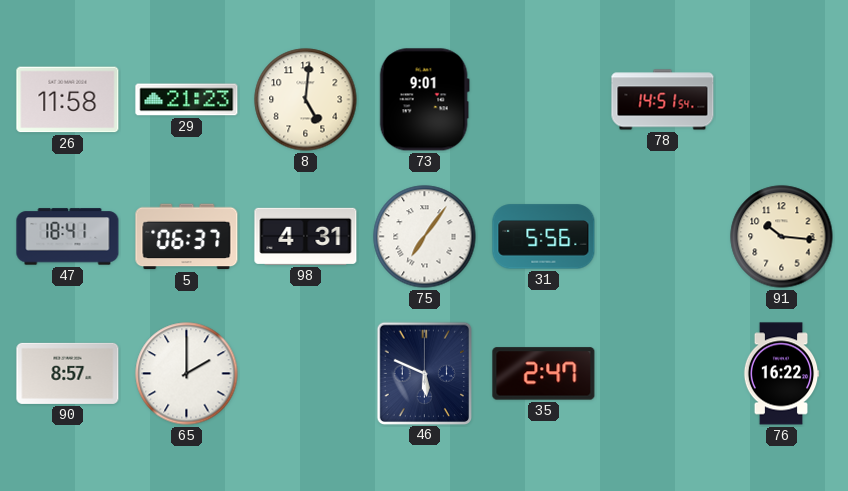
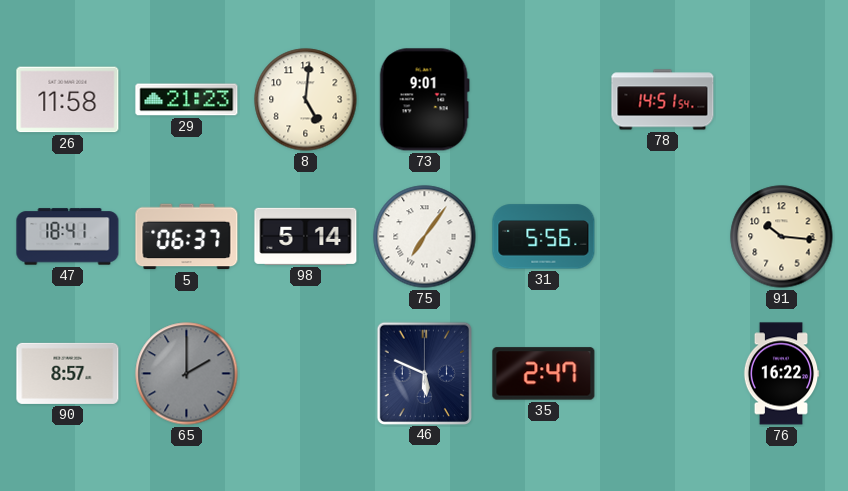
98: 4:31 -> 5:14
65 dial: white -> grey
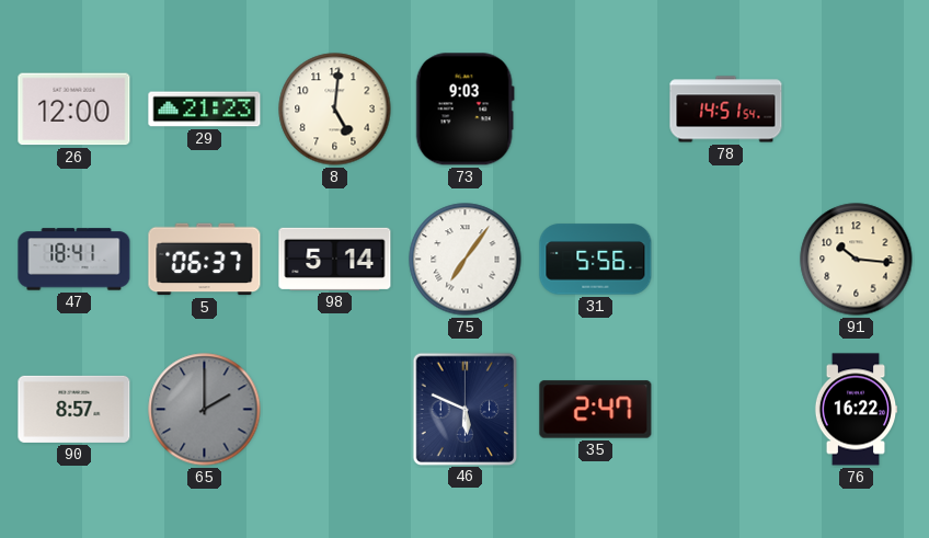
26: 11:58 -> 12:00
73: 9:01 -> 9:03
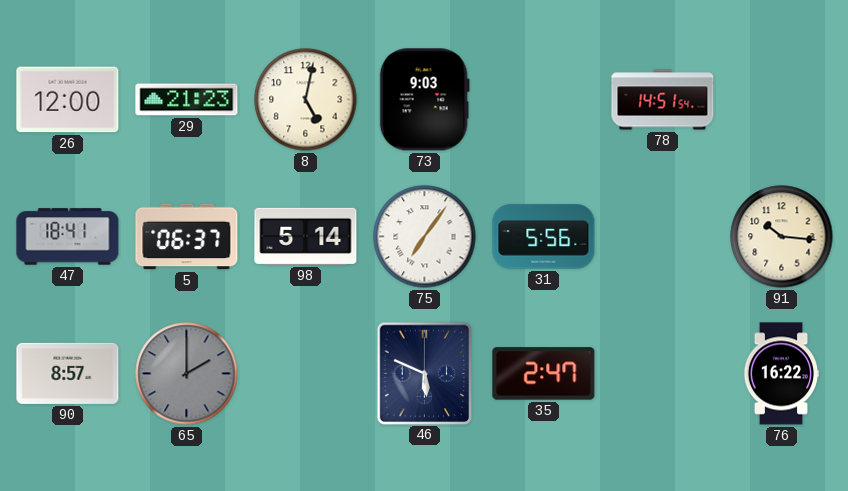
8: 5:01 -> 5:02
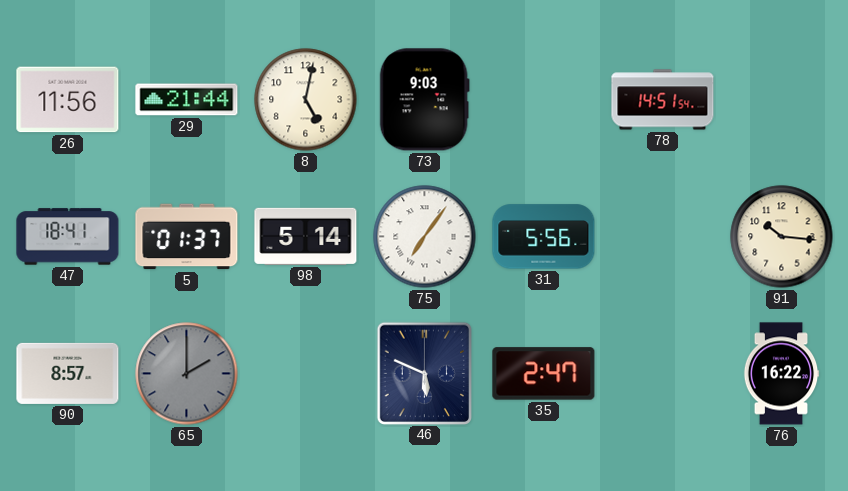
26: 12:00 -> 11:56
29: 21:23 -> 21:44
5: 06:37 -> 01:37
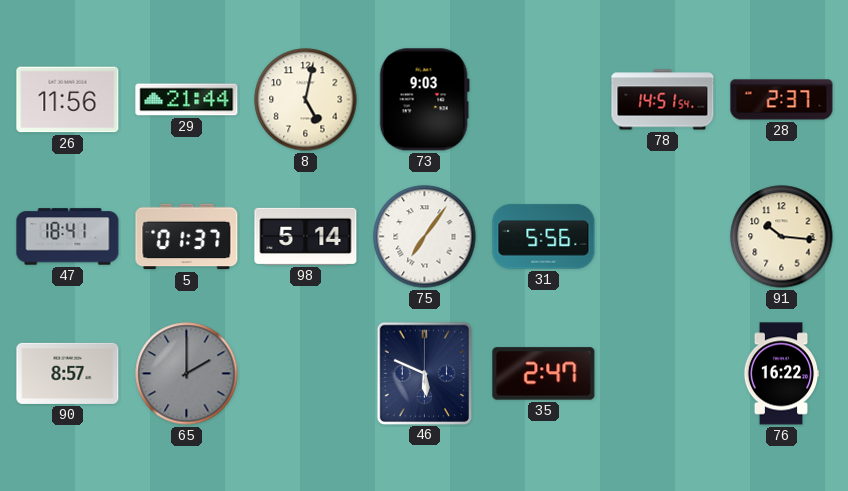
28: none -> 2:37
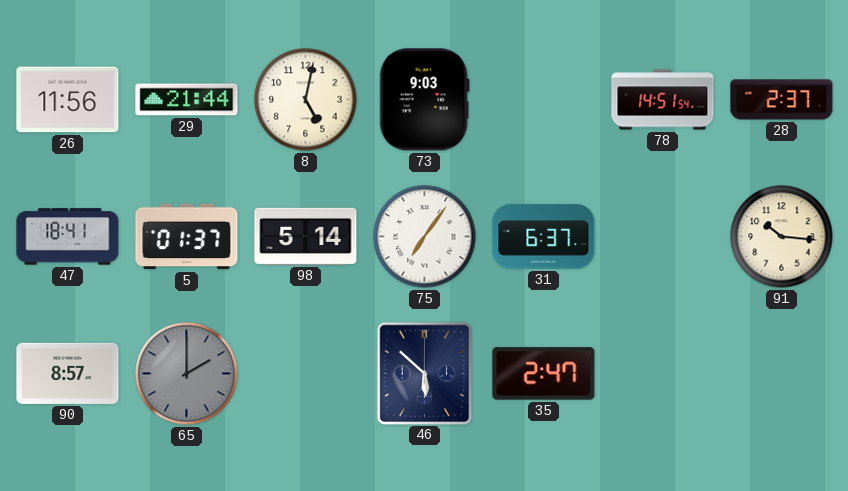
31: 5:56 -> 6:37
46: 5:49 -> 5:52
76: 16:22 -> none
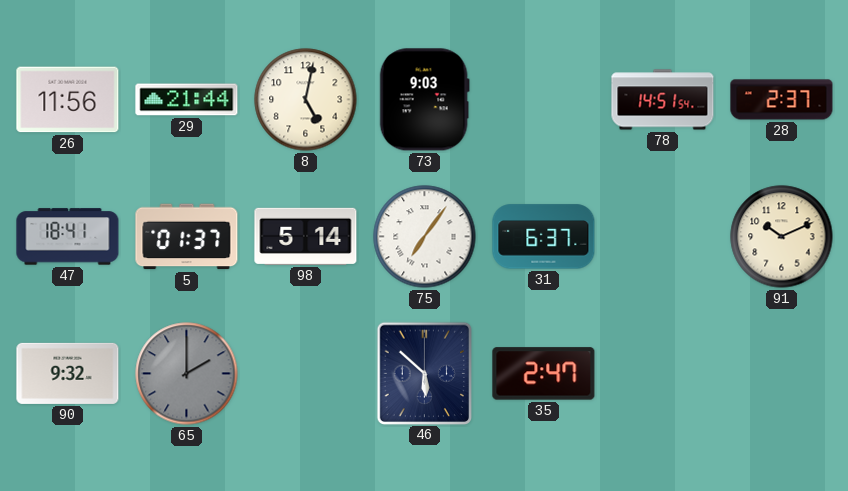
91: 10:16 -> 10:11
90: 8:57 -> 9:32
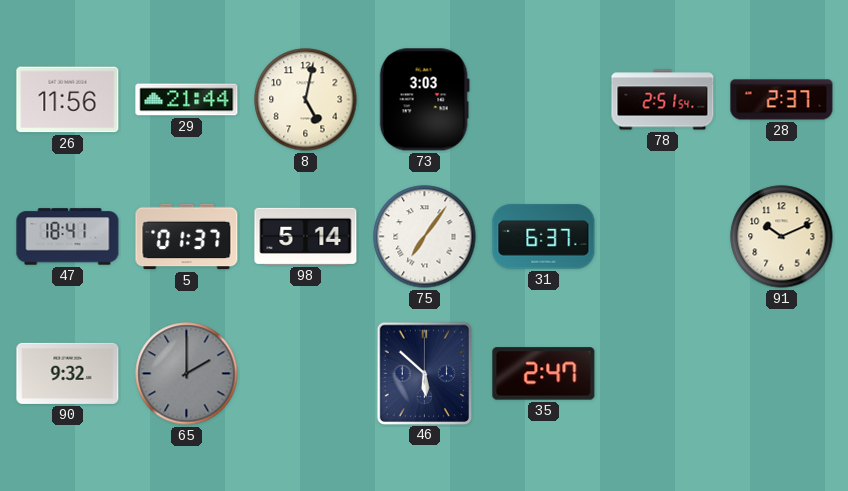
73: 9:03 -> 3:03
78: 14:51 -> 2:51
